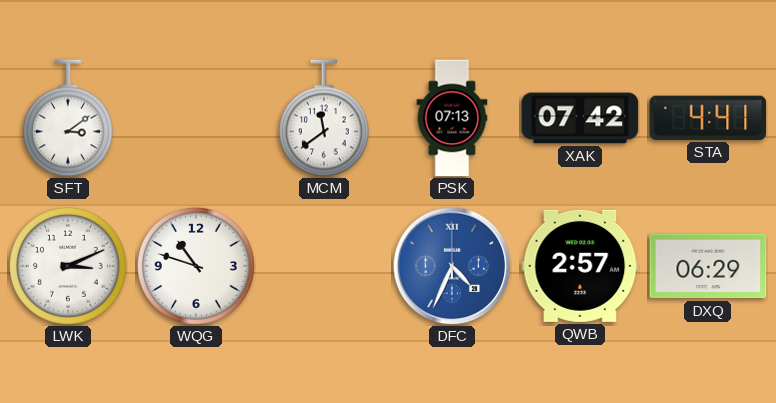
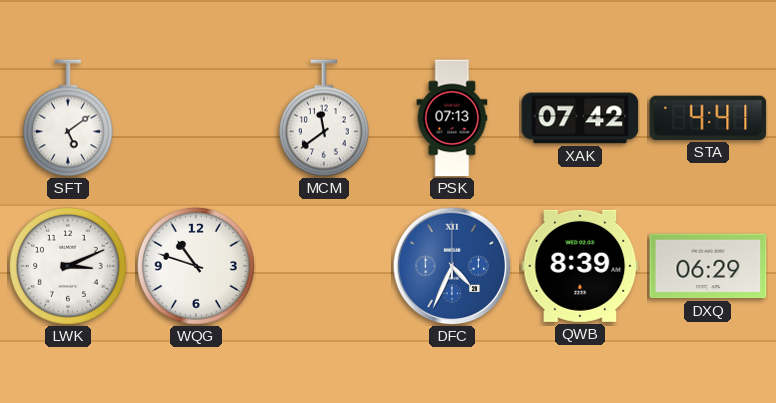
SFT: 3:09 -> 5:09
QWB: 2:57 -> 8:39
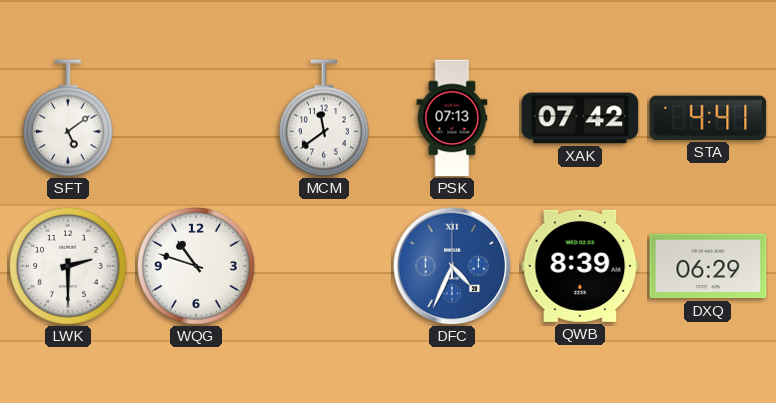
LWK: 3:11 -> 2:30
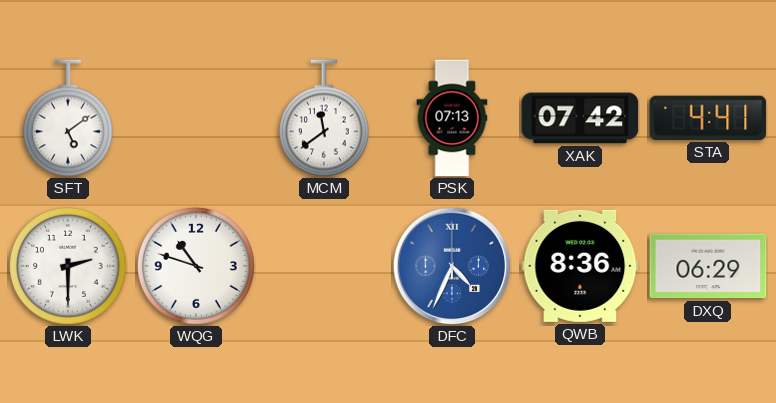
QWB: 8:39 -> 8:36
